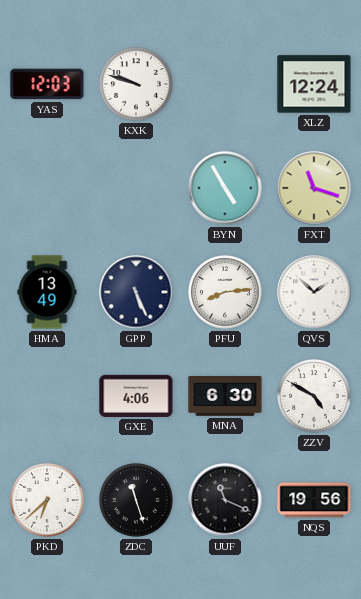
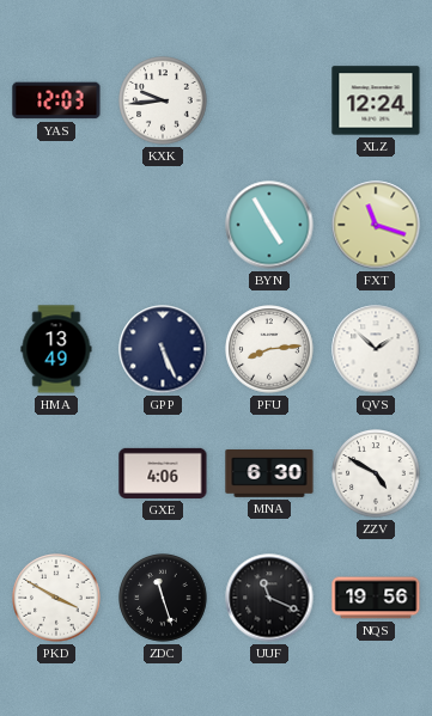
KXK: 9:48 -> 9:44
PKD: 6:38 -> 3:50
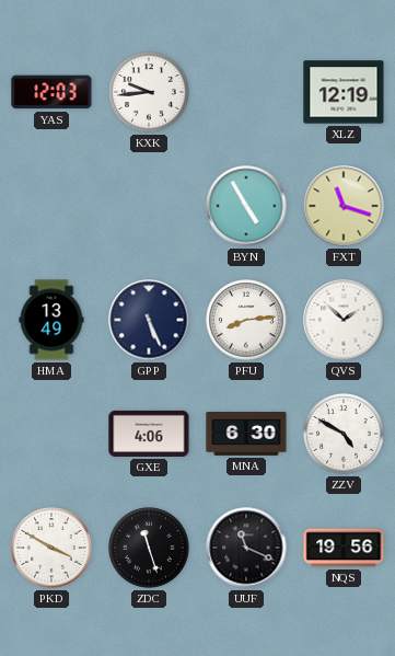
XLZ: 12:24 -> 12:19
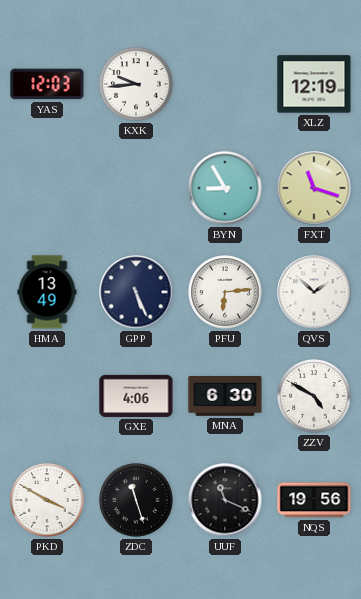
BYN: 4:55 -> 8:55
PFU: 8:14 -> 6:14
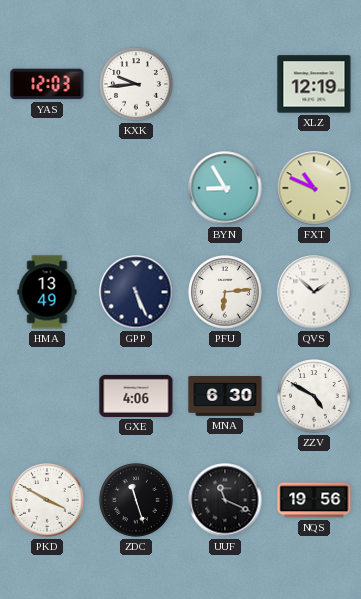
FXT: 11:18 -> 10:49
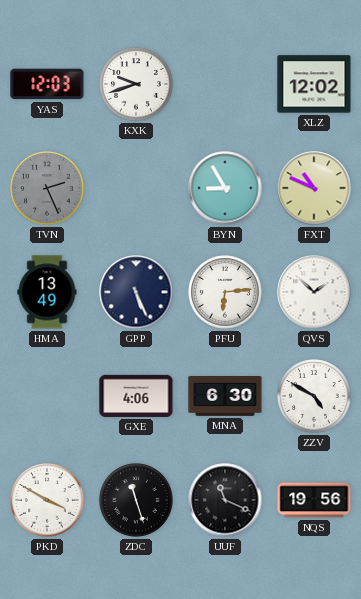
KXK: 9:44 -> 9:42
XLZ: 12:19 -> 12:02
TVN: none -> 2:26
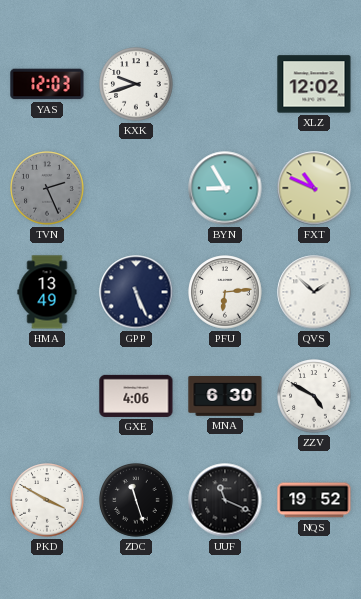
NQS: 19:56 -> 19:52
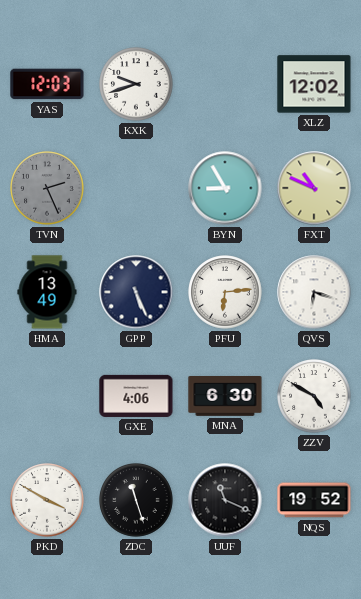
QVS: 1:52 -> 6:18
